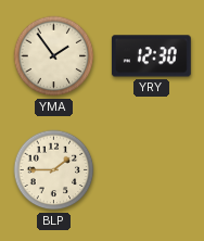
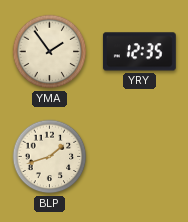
YRY: 12:30 -> 12:35
BLP: 1:45 -> 1:42
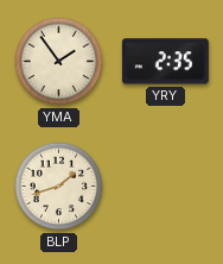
YRY: 12:35 -> 2:35
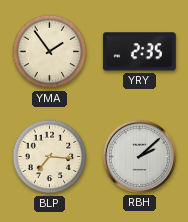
BLP: 1:42 -> 7:16
RBH: none -> 2:08
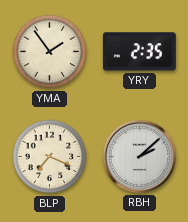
BLP: 7:16 -> 7:19
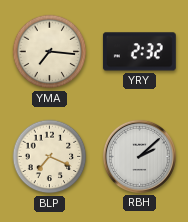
YMA: 1:54 -> 7:16
YRY: 2:35 -> 2:32
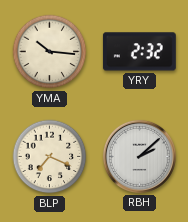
YMA: 7:16 -> 10:16
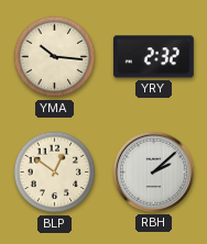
BLP: 7:19 -> 12:51
